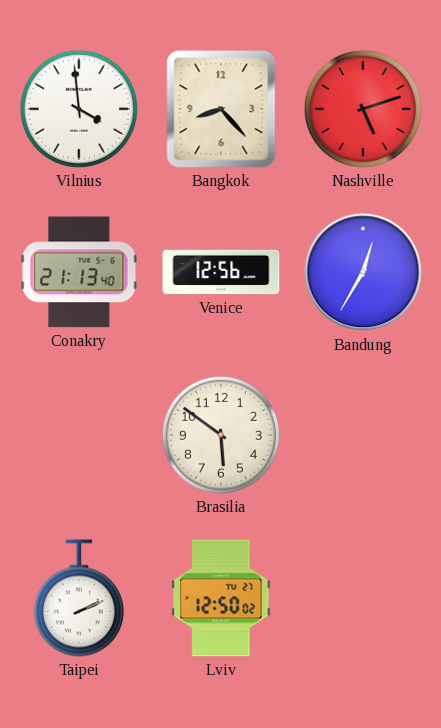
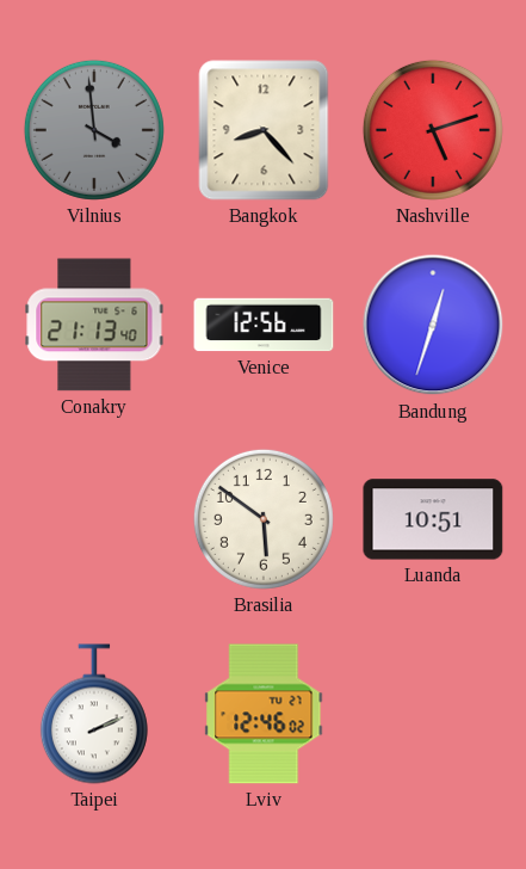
Vilnius dial: white -> grey
Bandung: 12:35 -> 12:33
Luanda: none -> 10:51
Lviv: 12:50 -> 12:46
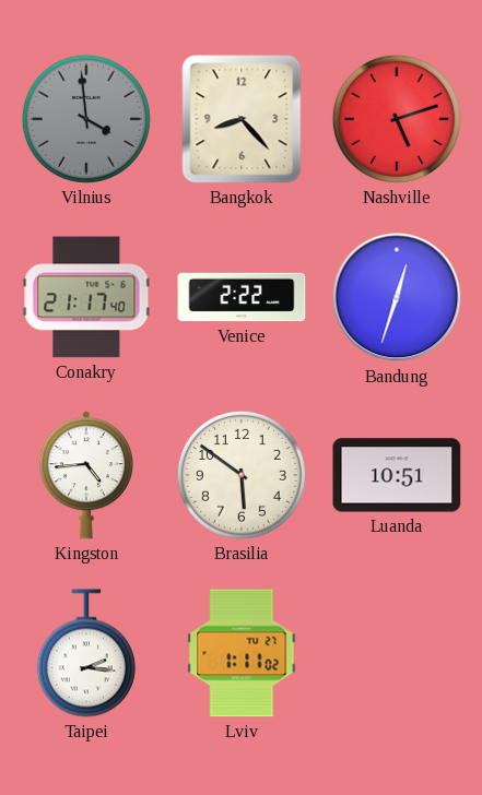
Conakry: 21:13 -> 21:17
Venice: 12:56 -> 2:22
Kingston: none -> 4:44
Taipei: 2:11 -> 2:16
Lviv: 12:46 -> 1:11
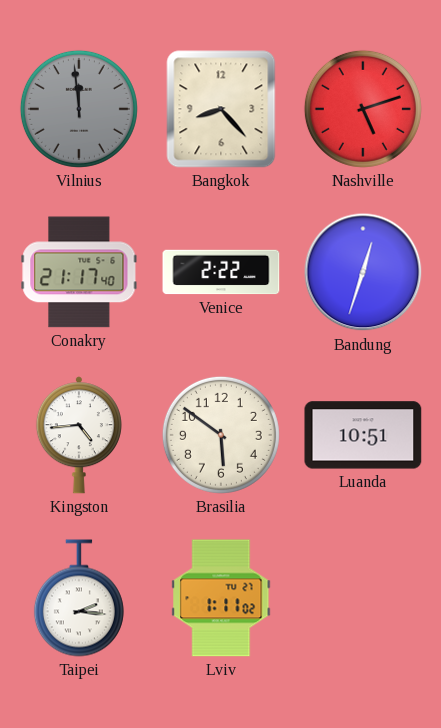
Vilnius: 3:59 -> 11:59
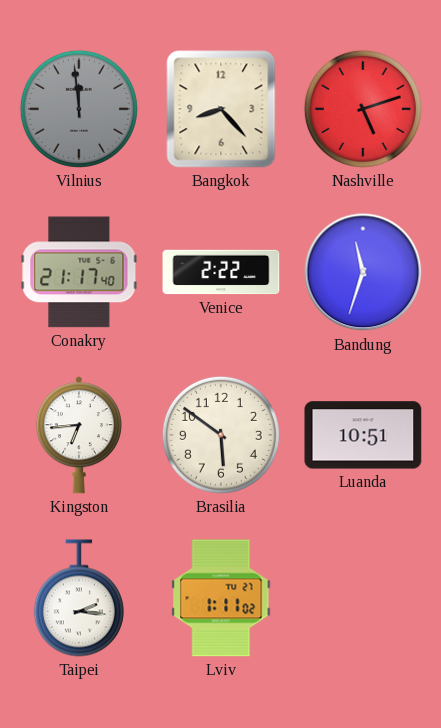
Bandung: 12:33 -> 11:33
Kingston: 4:44 -> 6:44
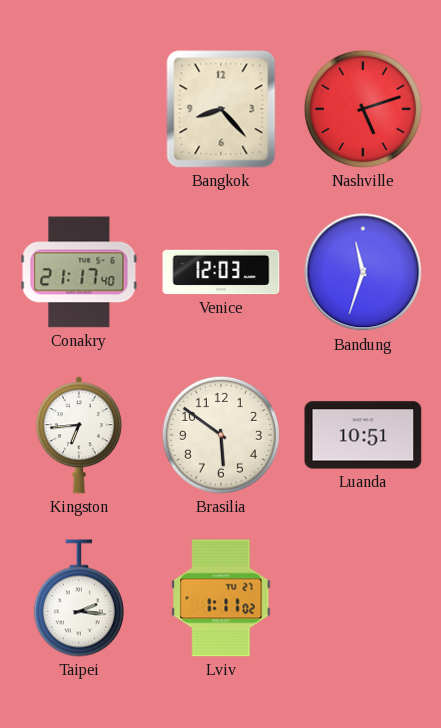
Vilnius: 11:59 -> none
Venice: 2:22 -> 12:03
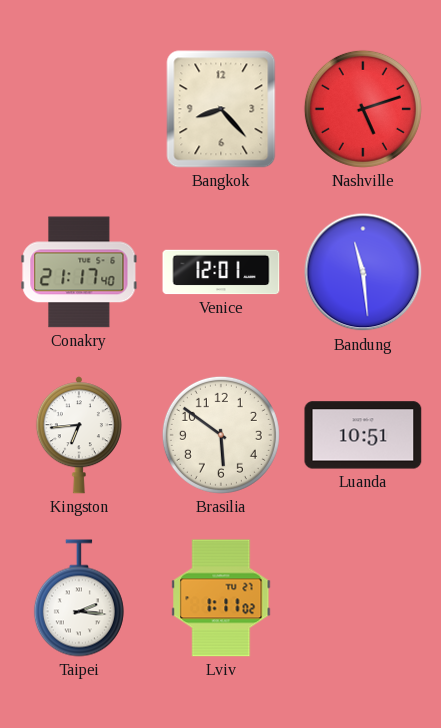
Venice: 12:03 -> 12:01
Bandung: 11:33 -> 11:29
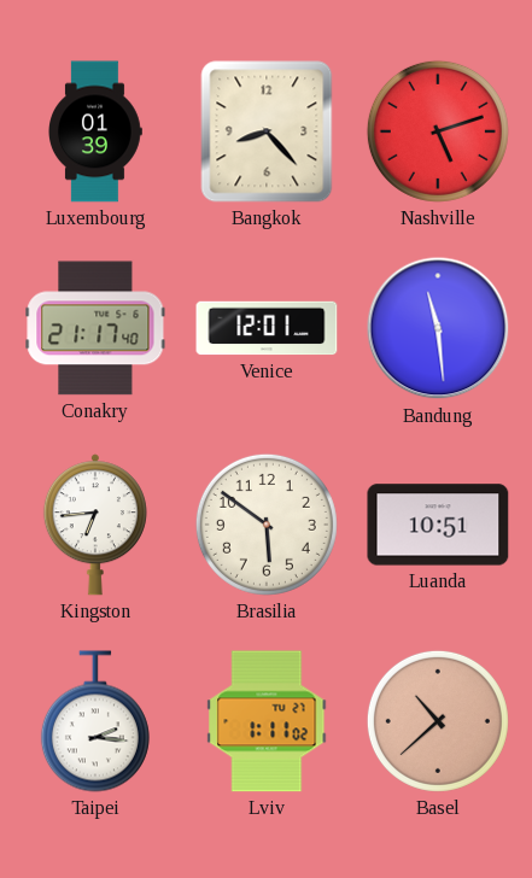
Luxembourg: none -> 01:39
Basel: none -> 10:38
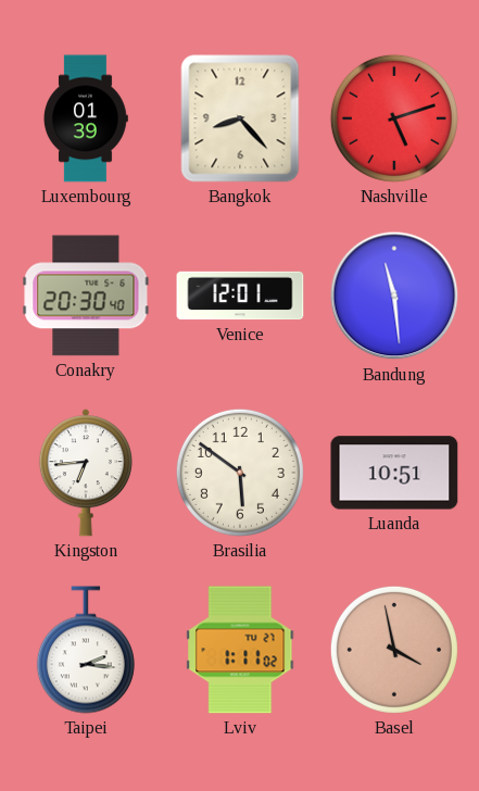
Conakry: 21:17 -> 20:30
Basel: 10:38 -> 3:58
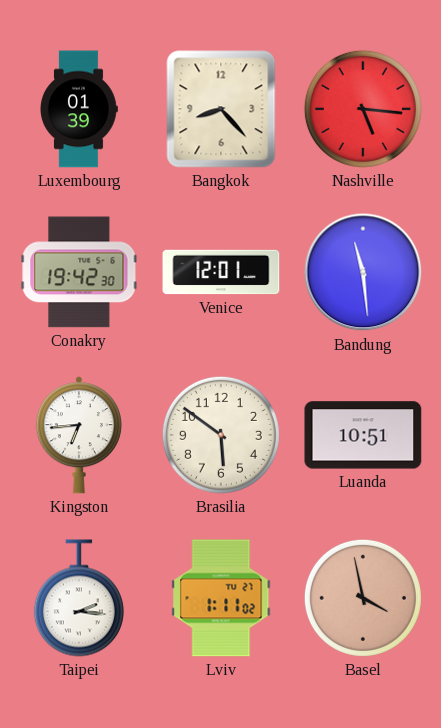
Nashville: 5:12 -> 5:16
Conakry: 20:30 -> 19:42
